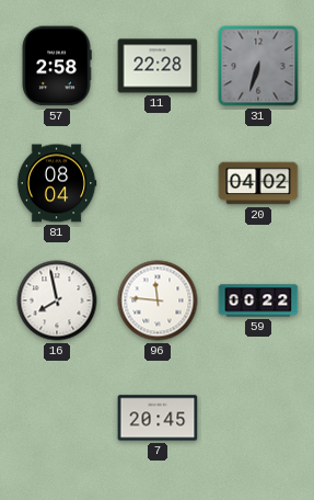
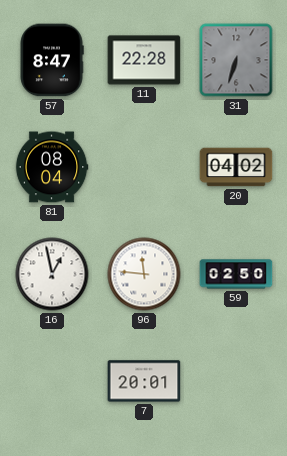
57: 2:58 -> 8:47
16: 7:58 -> 12:58
59: 00:22 -> 02:50
7: 20:45 -> 20:01
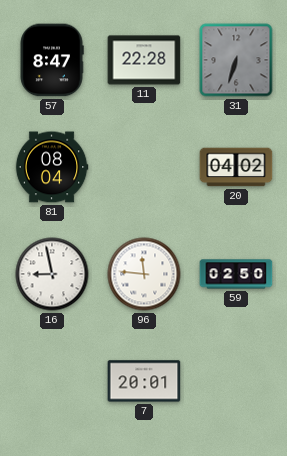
16: 12:58 -> 8:58
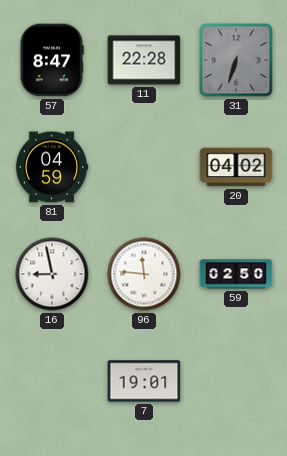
81: 08:04 -> 04:59
7: 20:01 -> 19:01
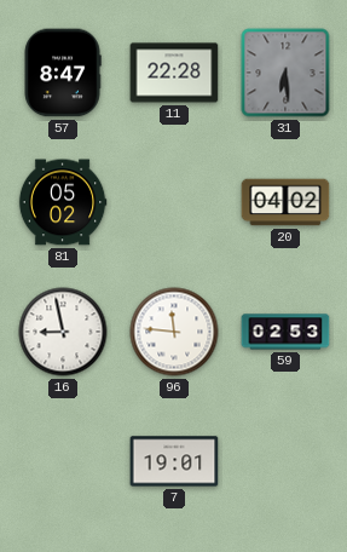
31: 6:33 -> 6:29
81: 04:59 -> 05:02
59: 02:50 -> 02:53
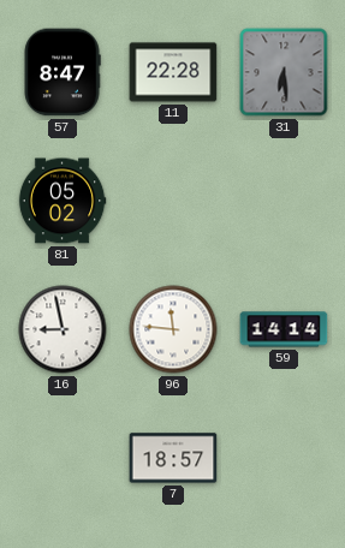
20: 04:02 -> none
59: 02:53 -> 14:14
7: 19:01 -> 18:57
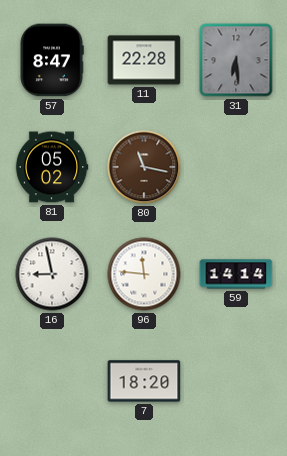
80: none -> 11:17
7: 18:57 -> 18:20
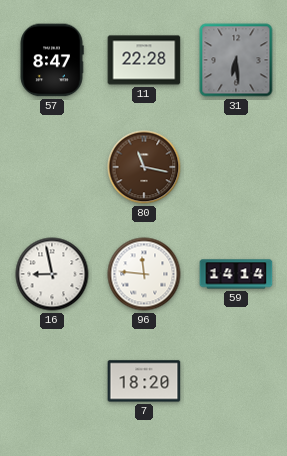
81: 05:02 -> none
